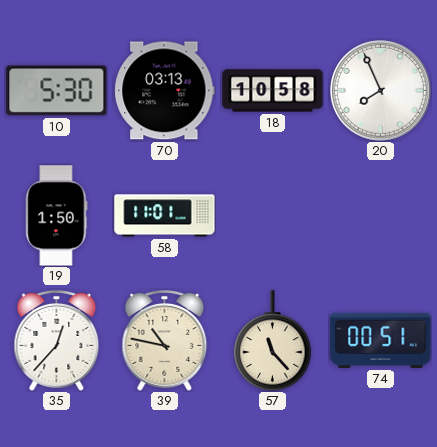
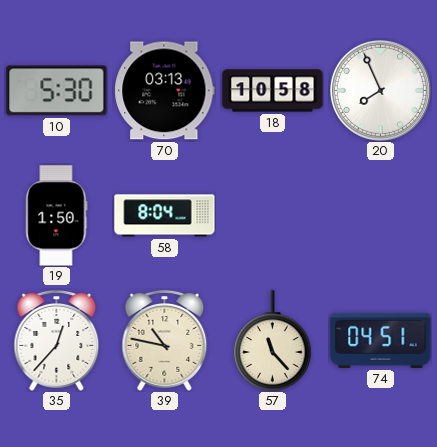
58: 11:01 -> 8:04
74: 00:51 -> 04:51
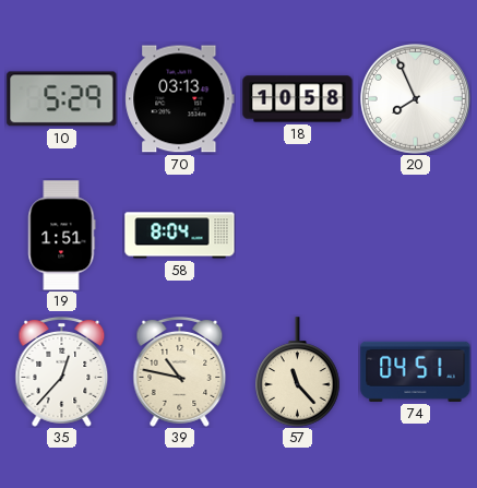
10: 5:30 -> 5:29
19: 1:50 -> 1:51
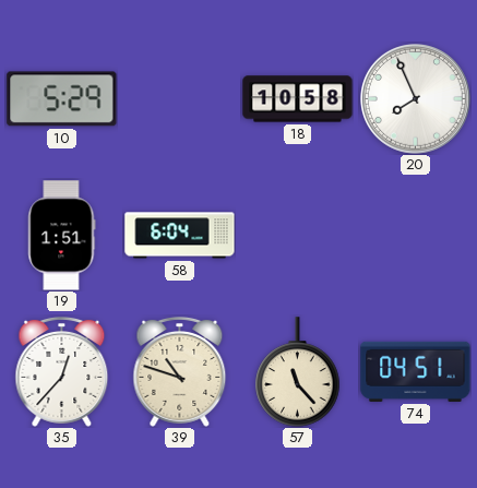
70: 03:13 -> none
58: 8:04 -> 6:04
39: 10:47 -> 10:48
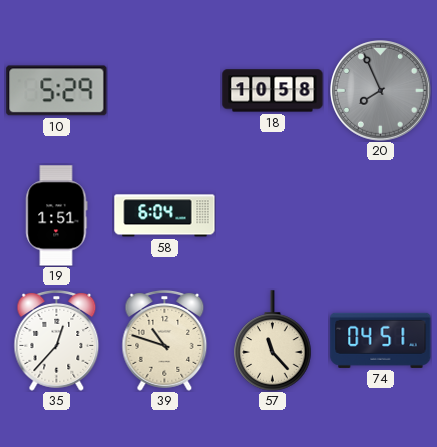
20 dial: white -> grey
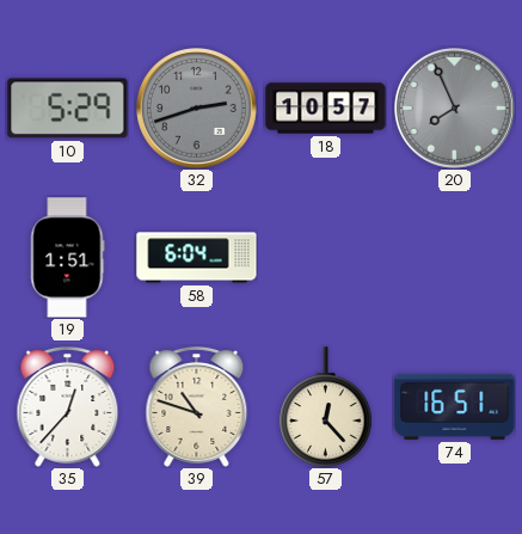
32: none -> 2:42
18: 10:58 -> 10:57
57: 11:23 -> 12:23
74: 04:51 -> 16:51
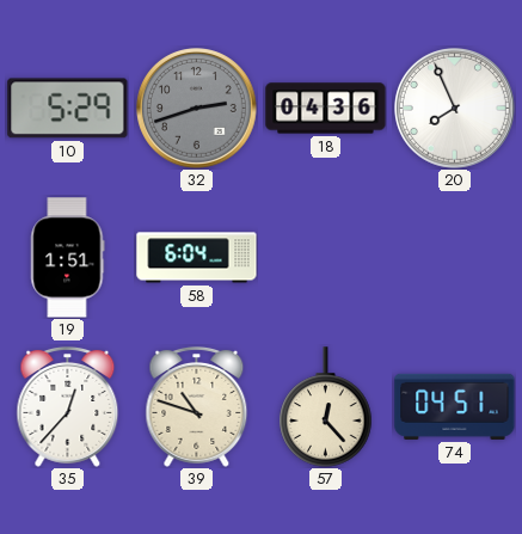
18: 10:57 -> 04:36
20 dial: grey -> white
74: 16:51 -> 04:51
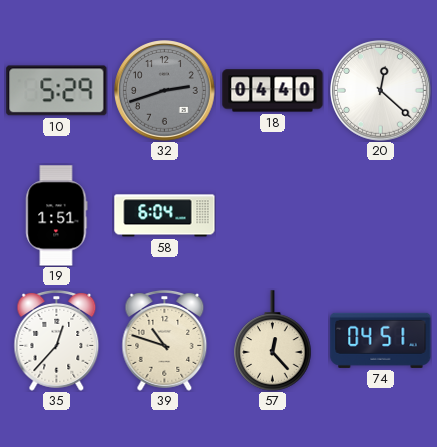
18: 04:36 -> 04:40
20: 7:56 -> 12:22
